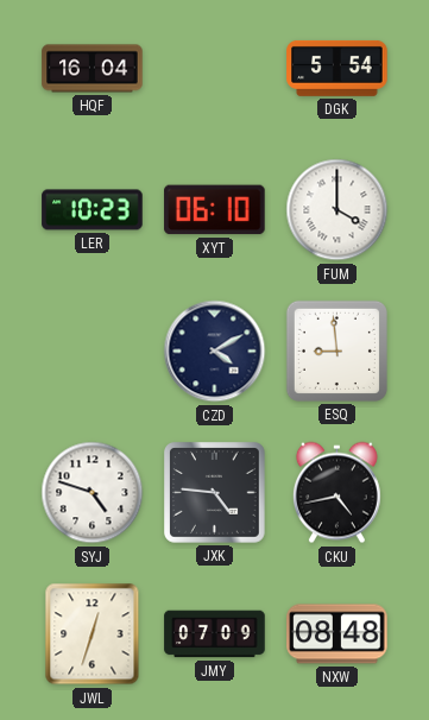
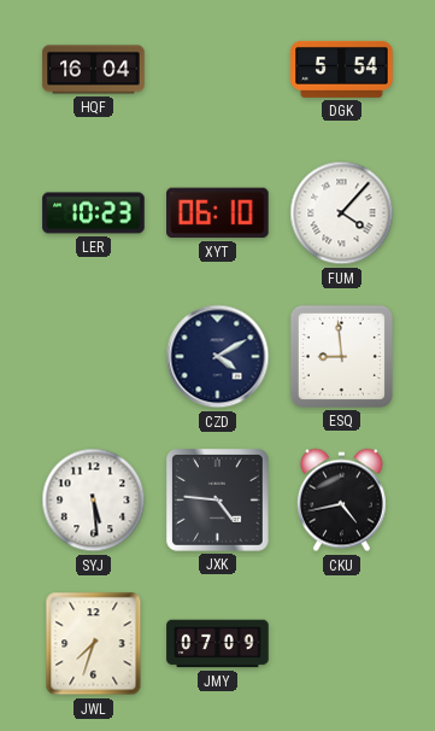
FUM: 4:00 -> 4:07
SYJ: 4:48 -> 5:29
JWL: 12:33 -> 7:33
NXW: 08:48 -> none
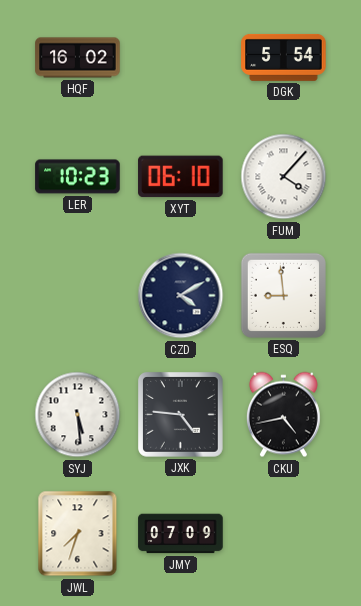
HQF: 16:04 -> 16:02
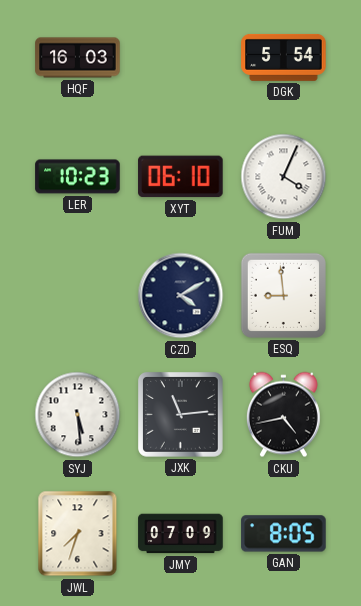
HQF: 16:02 -> 16:03
FUM: 4:07 -> 4:04
JXK: 4:46 -> 11:14
GAN: none -> 8:05
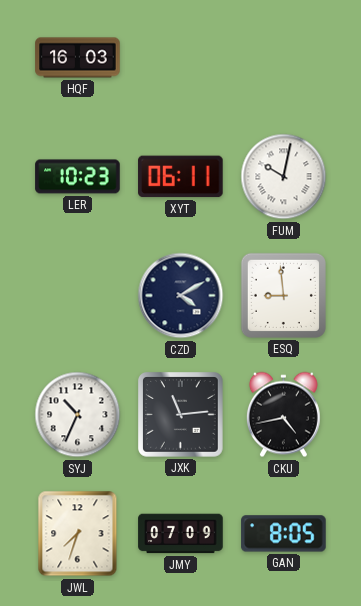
DGK: 5:54 -> none
XYT: 06:10 -> 06:11
FUM: 4:04 -> 10:02
SYJ: 5:29 -> 10:34
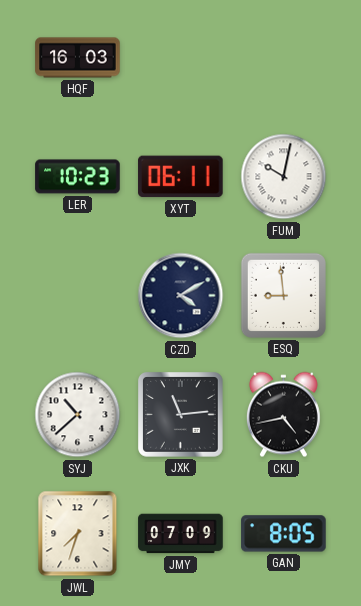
SYJ: 10:34 -> 10:38
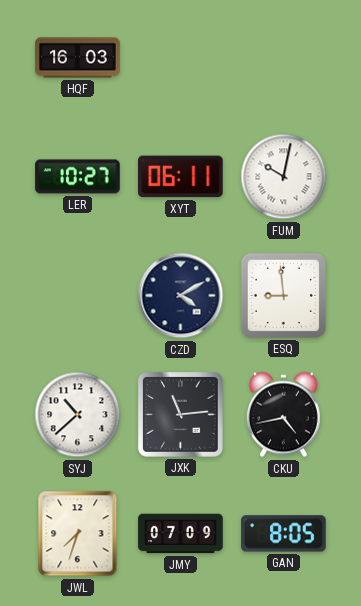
LER: 10:23 -> 10:27
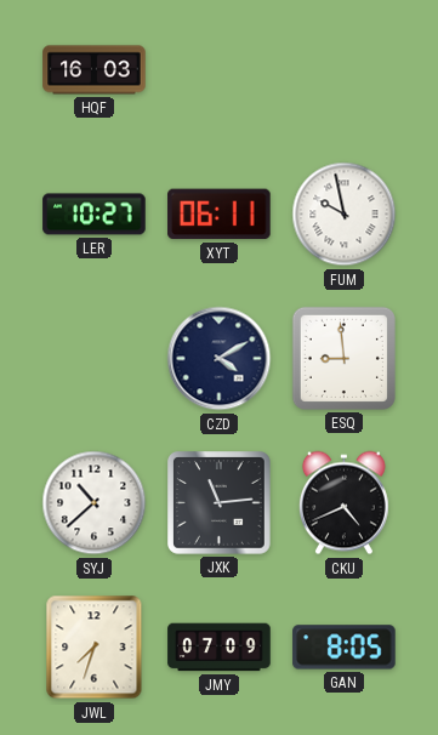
FUM: 10:02 -> 9:58
CKU: 4:43 -> 4:41
